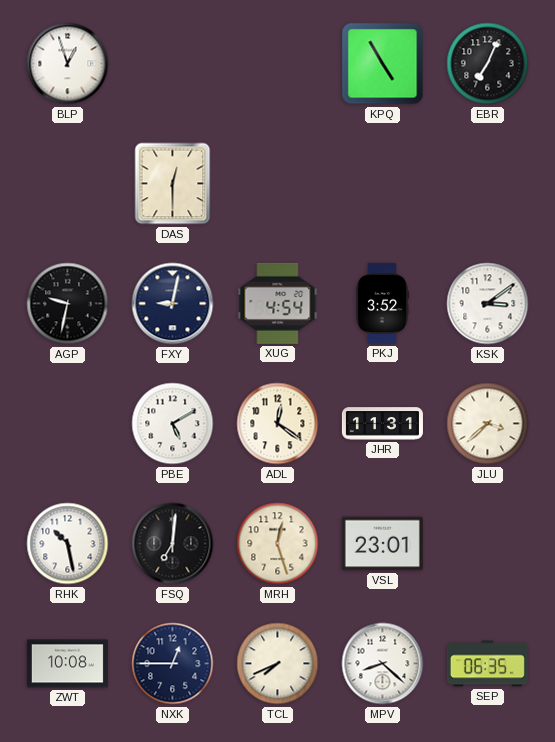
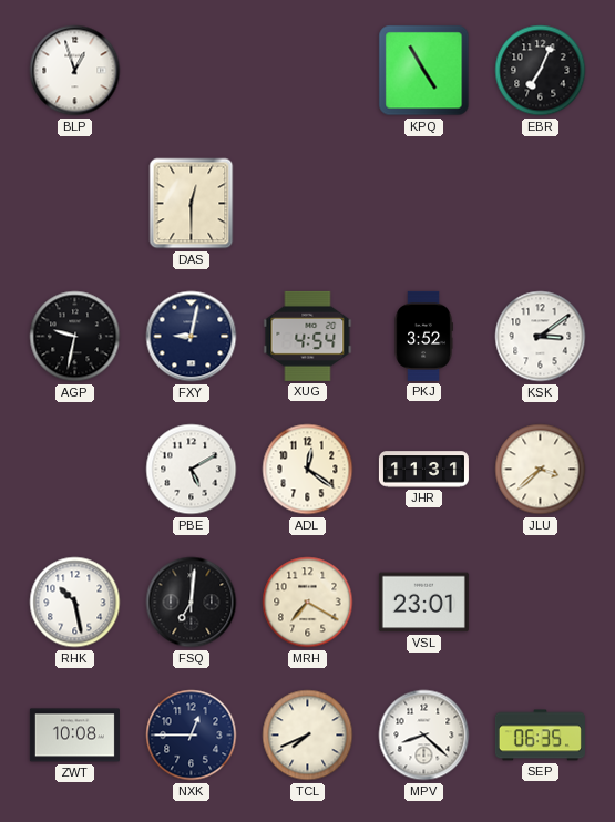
MRH: 12:27 -> 7:20
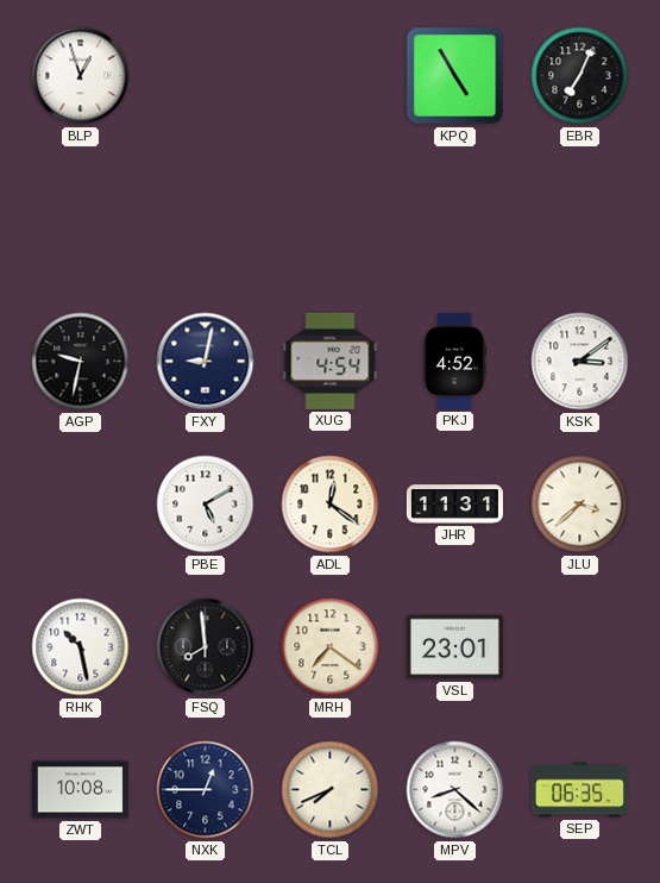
DAS: 12:30 -> none
PKJ: 3:52 -> 4:52
FSQ: 7:01 -> 7:59
MRH: 7:20 -> 7:21
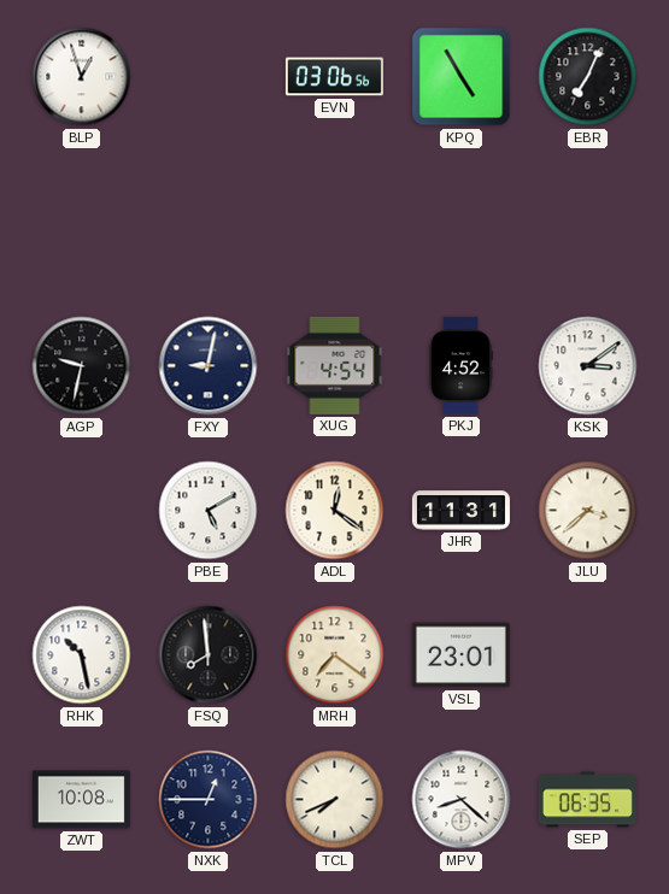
EVN: none -> 03:06
